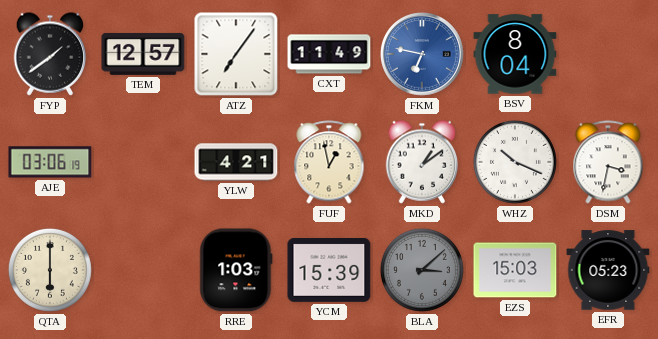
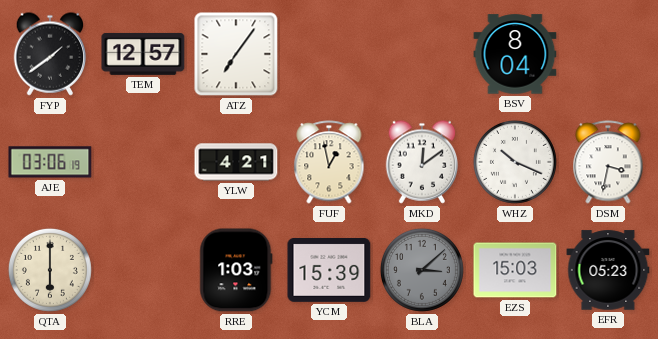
CXT: 11:49 -> none
FKM: 6:47 -> none
MKD: 1:09 -> 12:09
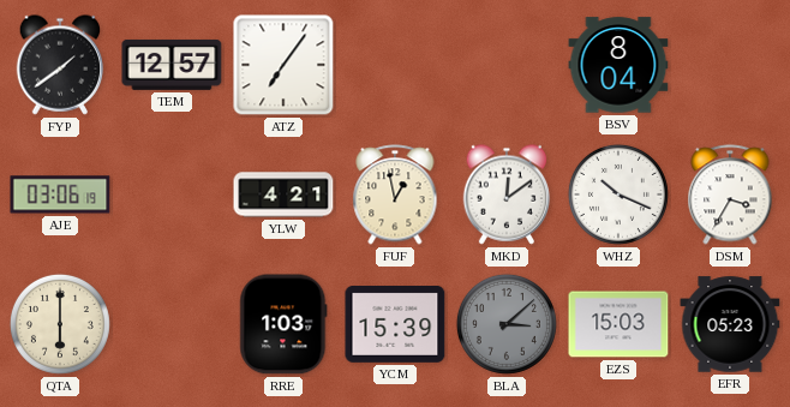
DSM: 3:32 -> 3:35
